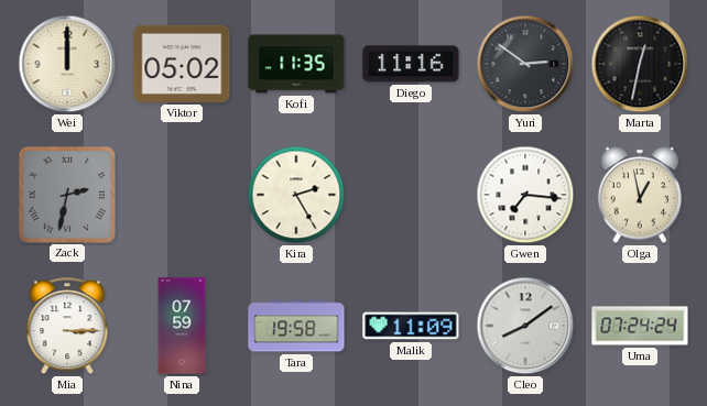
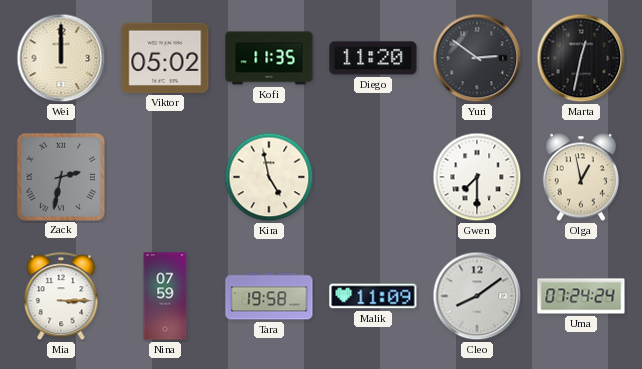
Diego: 11:16 -> 11:20
Kira: 2:25 -> 4:58
Gwen: 7:16 -> 7:30
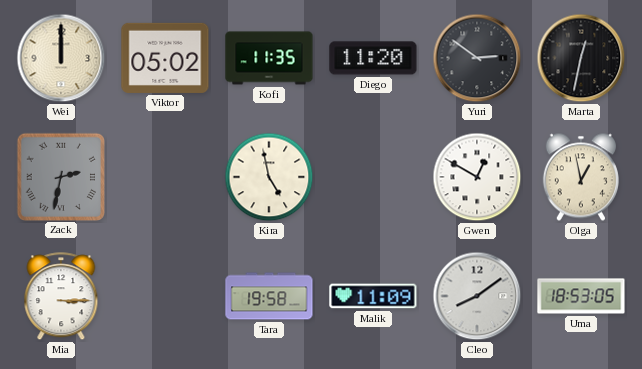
Gwen: 7:30 -> 12:50
Nina: 07:59 -> none
Uma: 07:24 -> 18:53
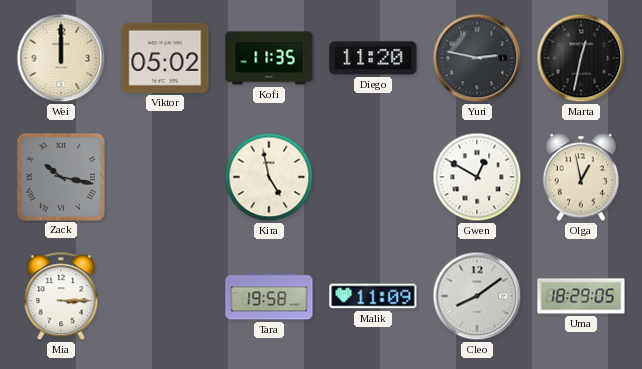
Yuri: 2:51 -> 2:47
Zack: 2:32 -> 10:17
Uma: 18:53 -> 18:29
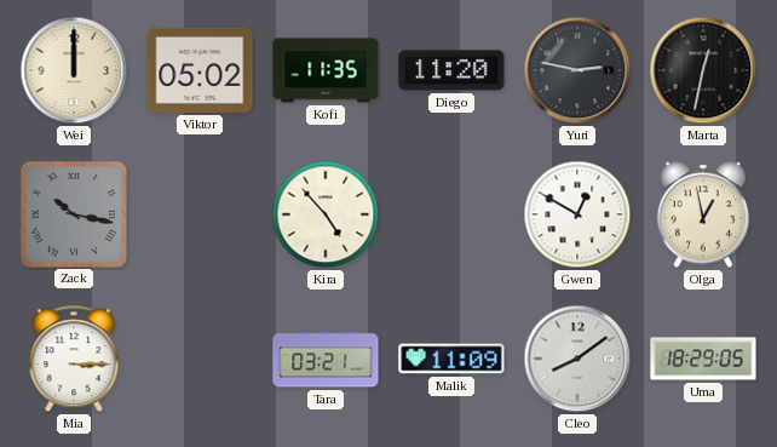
Kira: 4:58 -> 4:53
Tara: 19:58 -> 03:21
